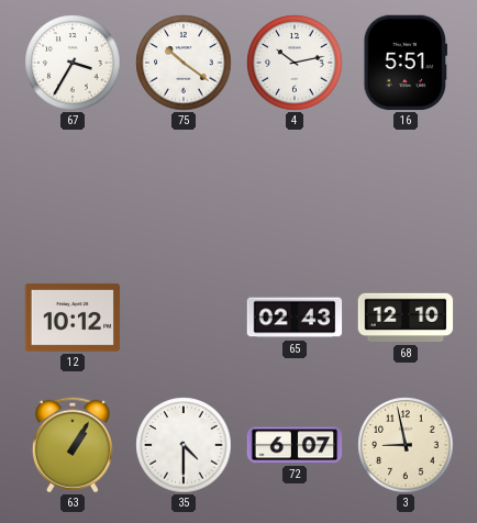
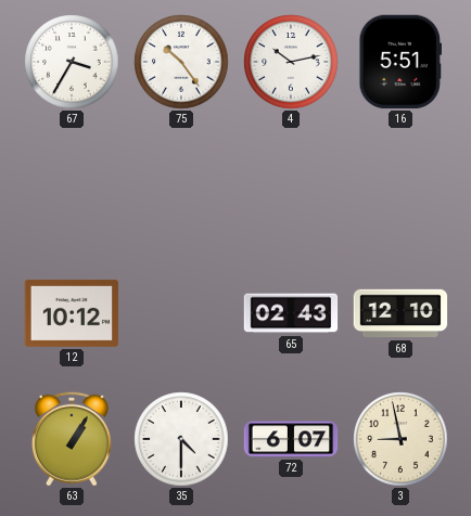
75: 10:21 -> 10:24
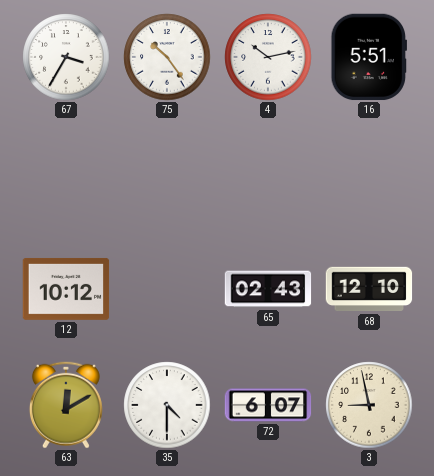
63: 1:05 -> 12:10
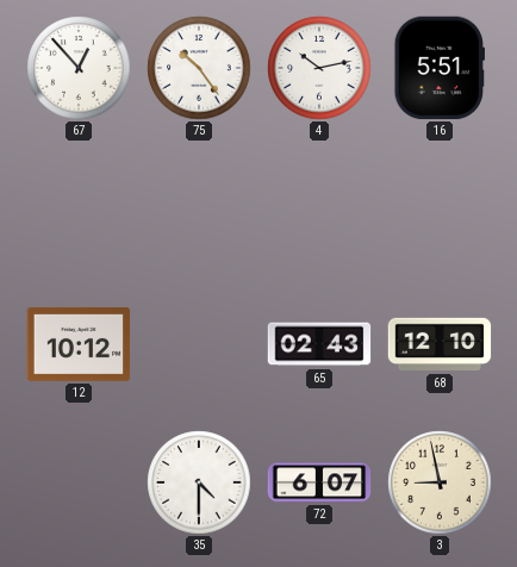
67: 3:35 -> 12:53
63: 12:10 -> none
